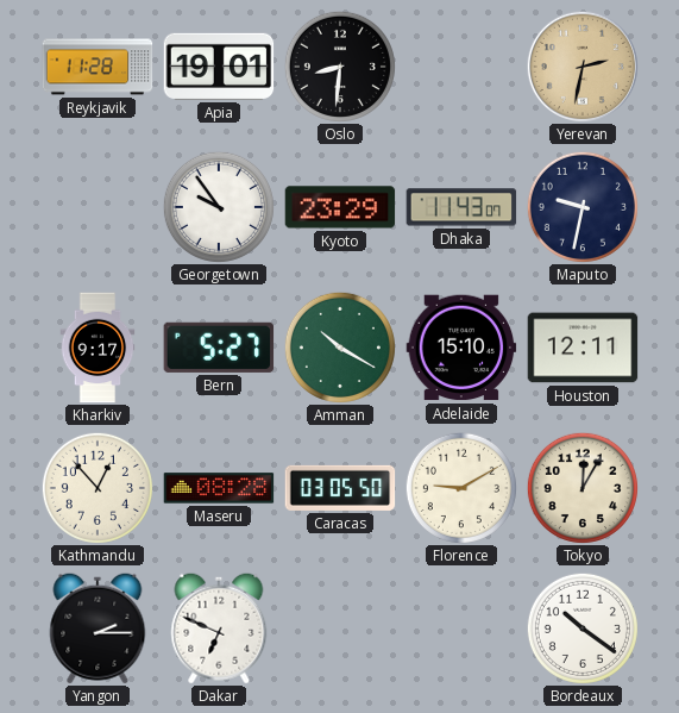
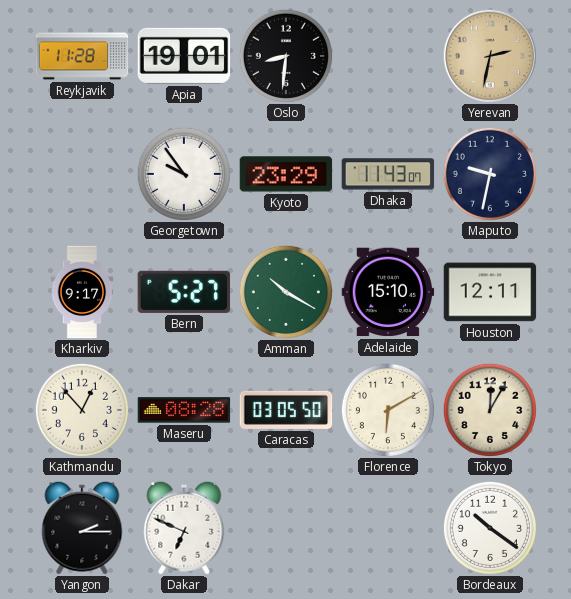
Florence: 9:10 -> 6:10
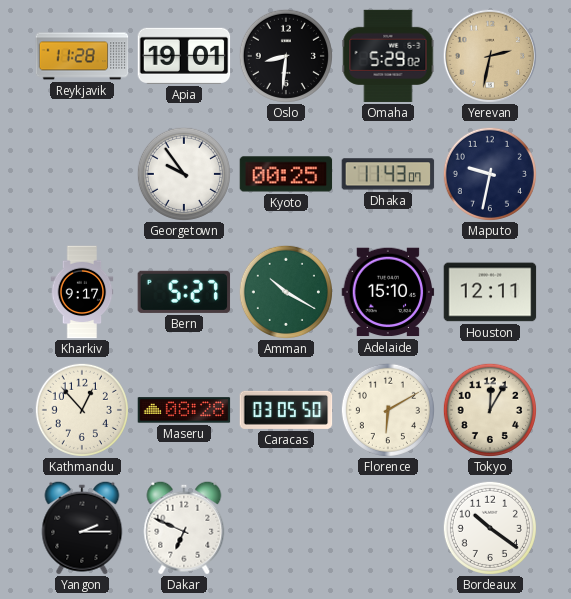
Omaha: none -> 5:29
Kyoto: 23:29 -> 00:25
